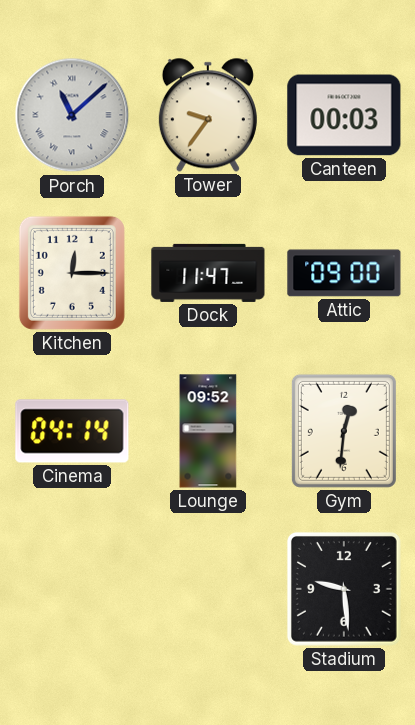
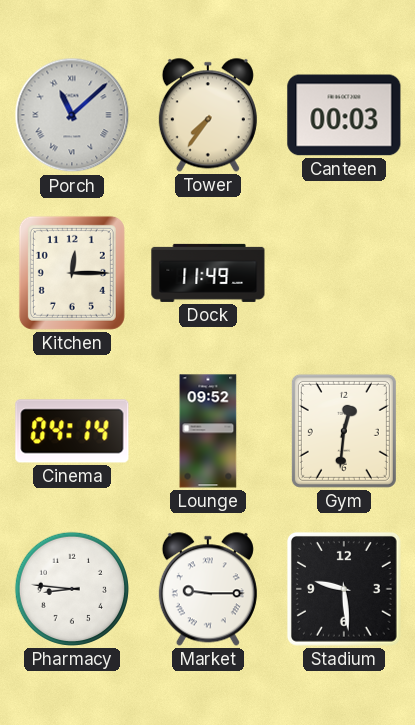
Tower: 9:36 -> 7:36
Dock: 11:47 -> 11:49
Attic: 09:00 -> none
Pharmacy: none -> 8:46
Market: none -> 9:15
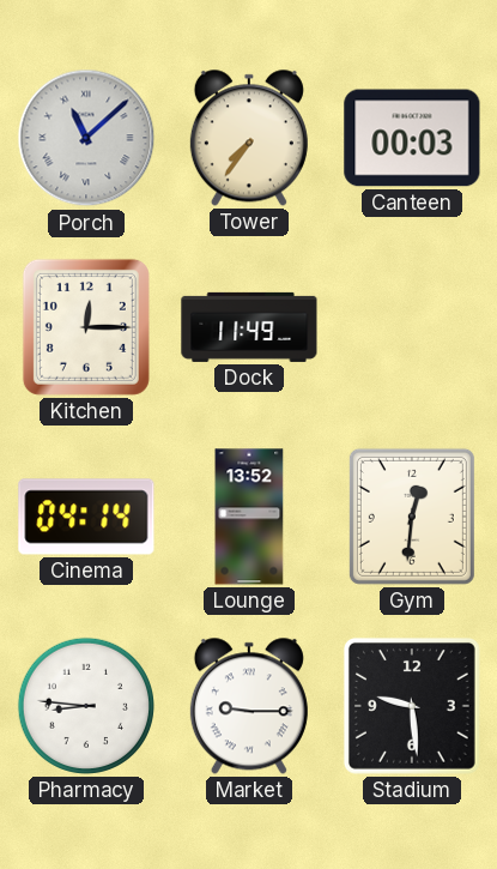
Lounge: 09:52 -> 13:52
